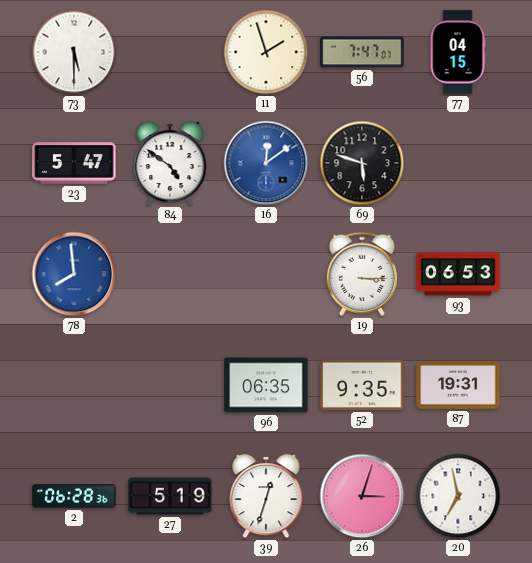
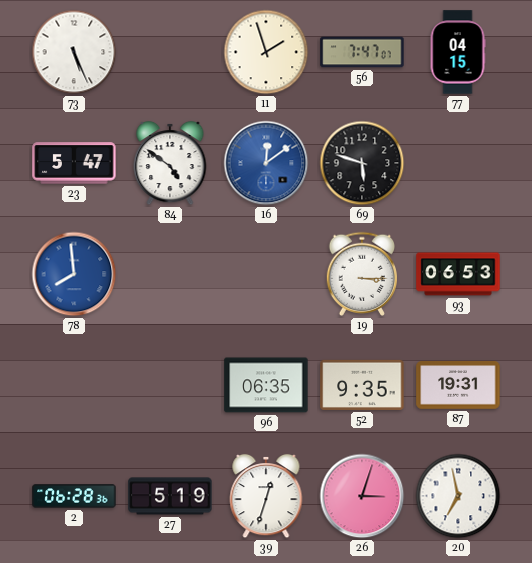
73: 5:30 -> 5:26
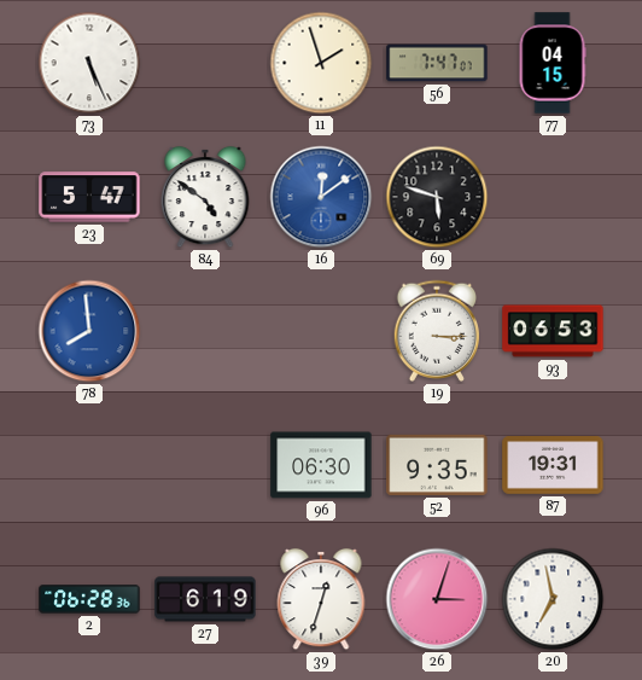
96: 06:35 -> 06:30
27: 5:19 -> 6:19
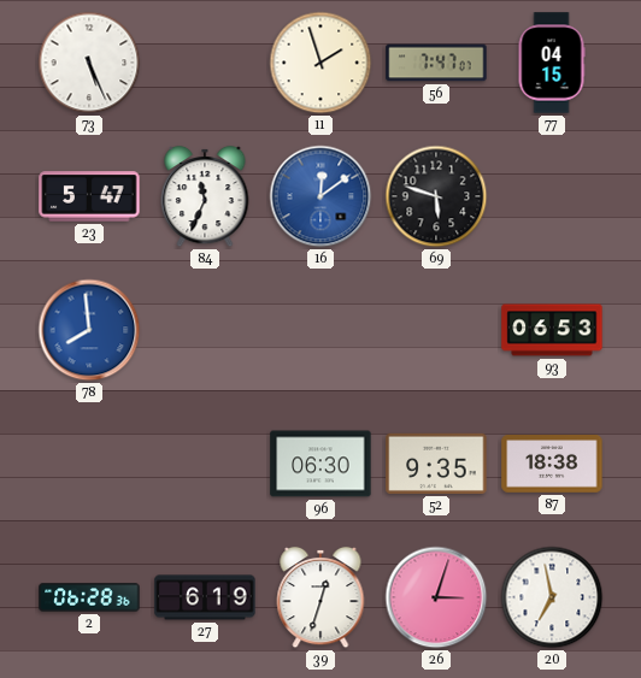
84: 4:51 -> 11:34
19: 3:15 -> none
87: 19:31 -> 18:38
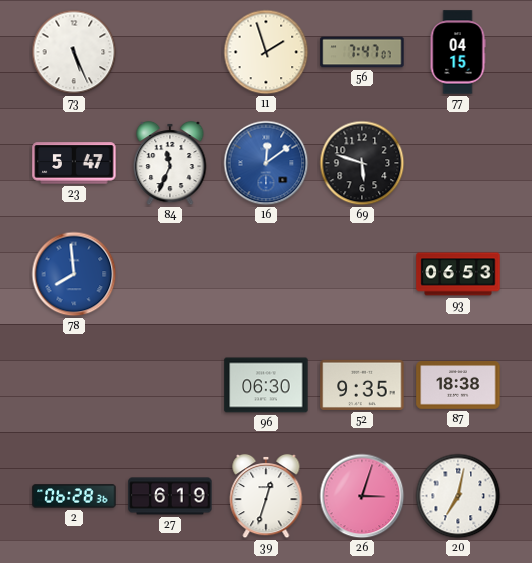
20: 6:58 -> 7:02
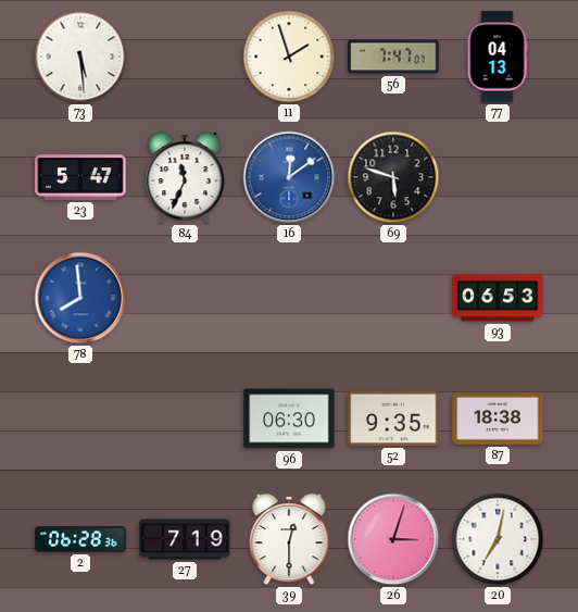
73: 5:26 -> 5:29
77: 04:15 -> 04:13
27: 6:19 -> 7:19
39: 12:33 -> 12:30
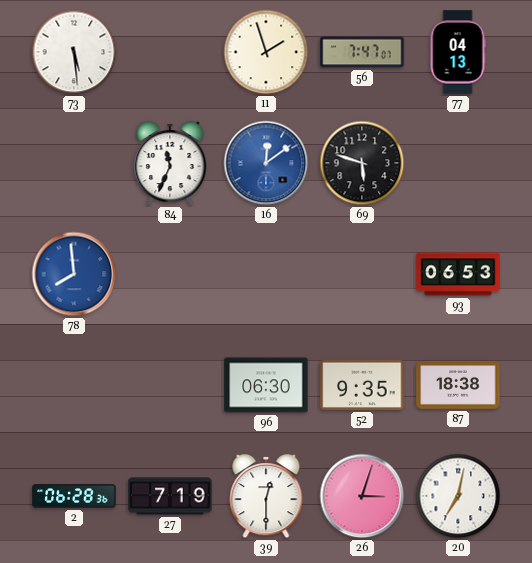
23: 5:47 -> none
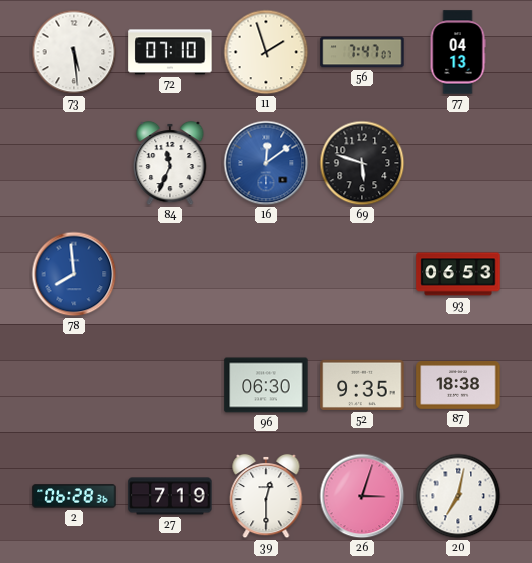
72: none -> 07:10
